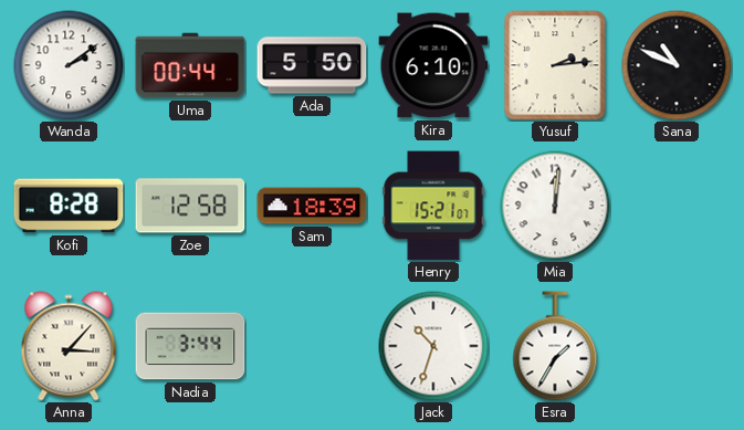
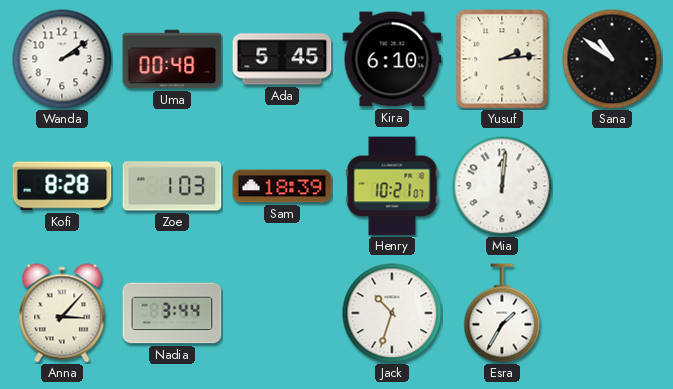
Uma: 00:44 -> 00:48
Ada: 5:50 -> 5:45
Sana: 10:49 -> 10:51
Zoe: 12:58 -> 1:03
Henry: 15:21 -> 10:21
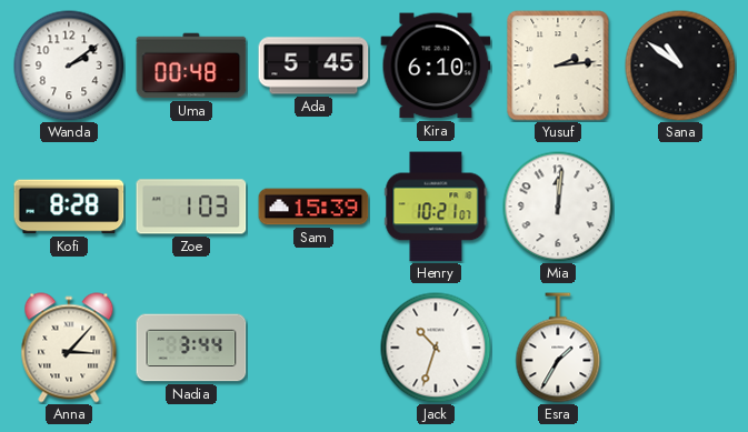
Sam: 18:39 -> 15:39
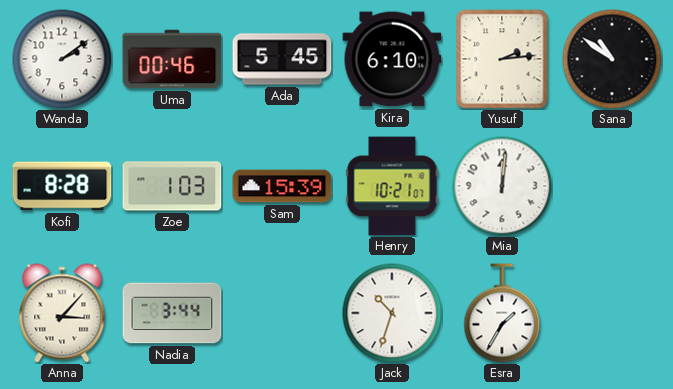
Uma: 00:48 -> 00:46
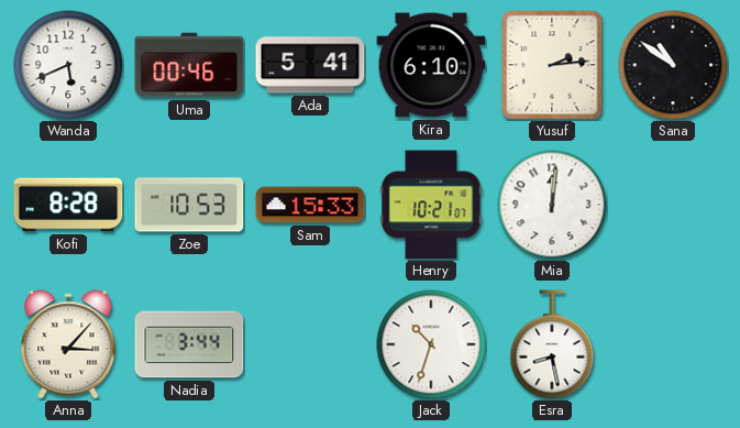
Wanda: 2:09 -> 5:41
Ada: 5:45 -> 5:41
Zoe: 1:03 -> 10:53
Sam: 15:39 -> 15:33
Esra: 1:35 -> 8:28
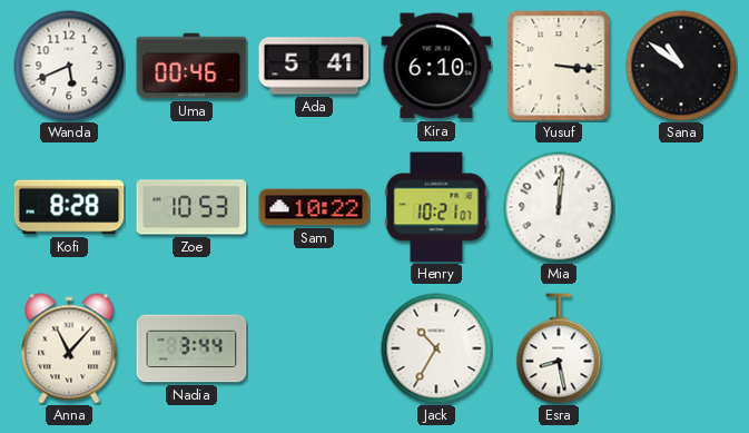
Yusuf: 2:14 -> 3:16
Sam: 15:33 -> 10:22
Anna: 3:07 -> 11:07
Jack: 10:33 -> 10:35
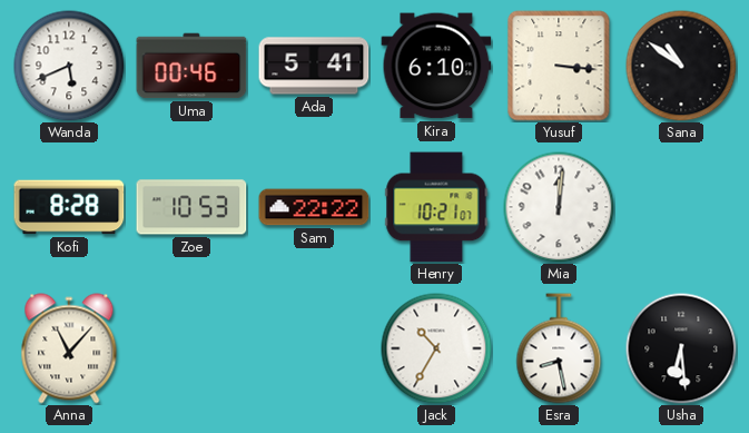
Sam: 10:22 -> 22:22
Nadia: 3:44 -> none
Usha: none -> 6:29
